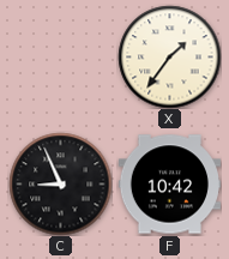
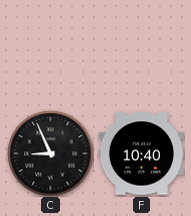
X: 1:36 -> none
F: 10:42 -> 10:40
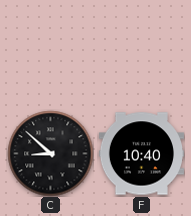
C: 8:56 -> 8:52
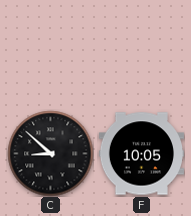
F: 10:40 -> 10:05
